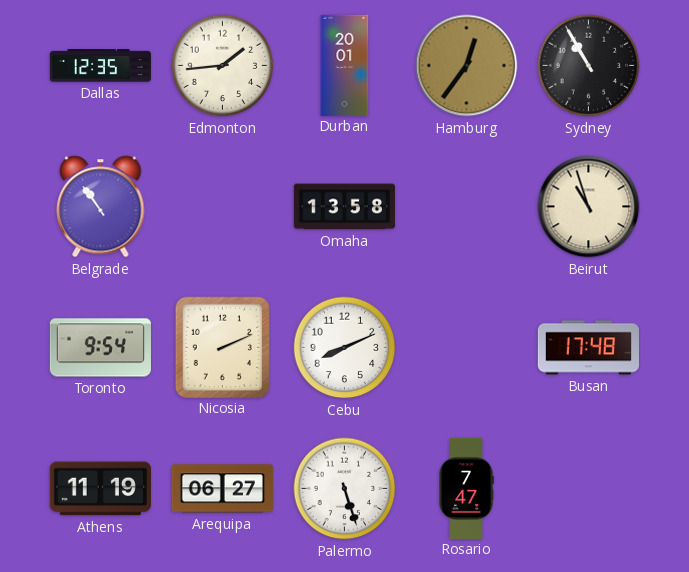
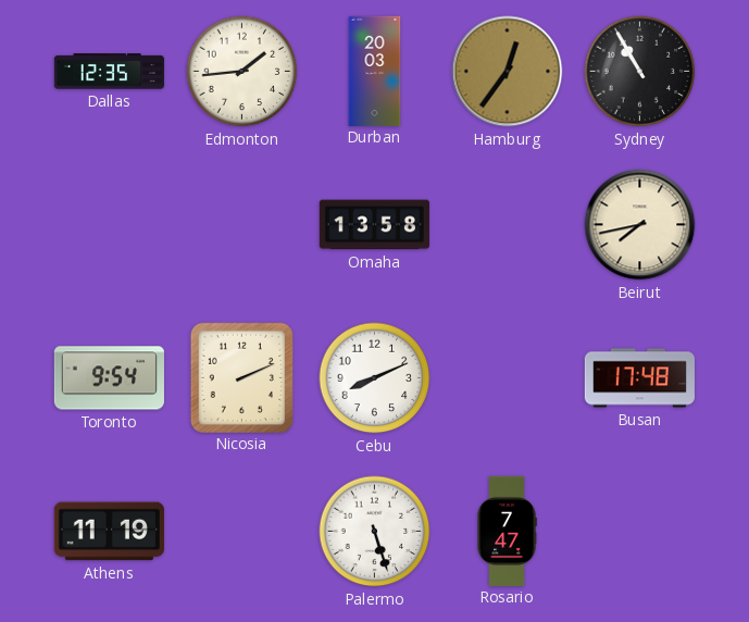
Durban: 20:01 -> 20:03
Belgrade: 10:54 -> none
Beirut: 10:57 -> 7:43
Arequipa: 06:27 -> none
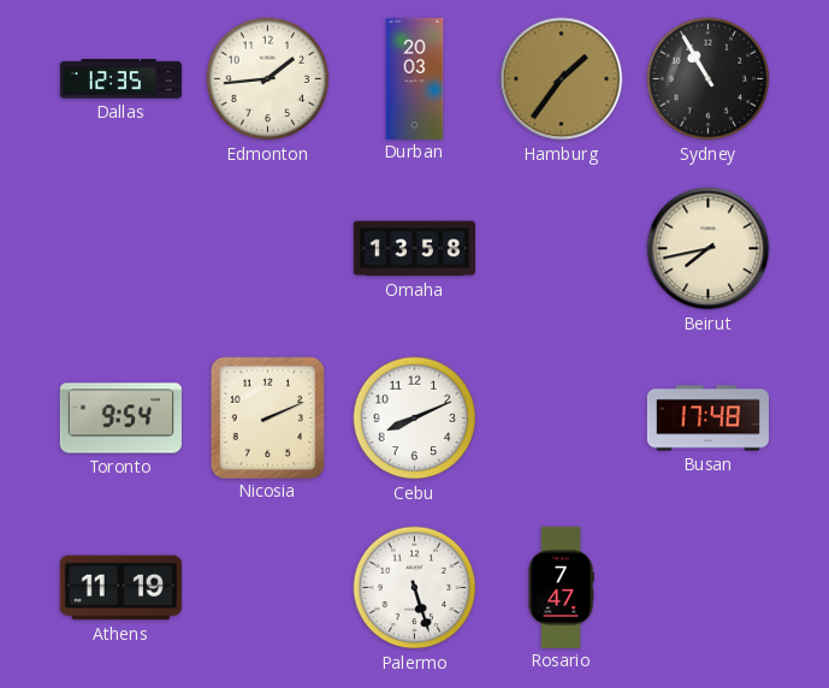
Hamburg: 12:36 -> 1:36
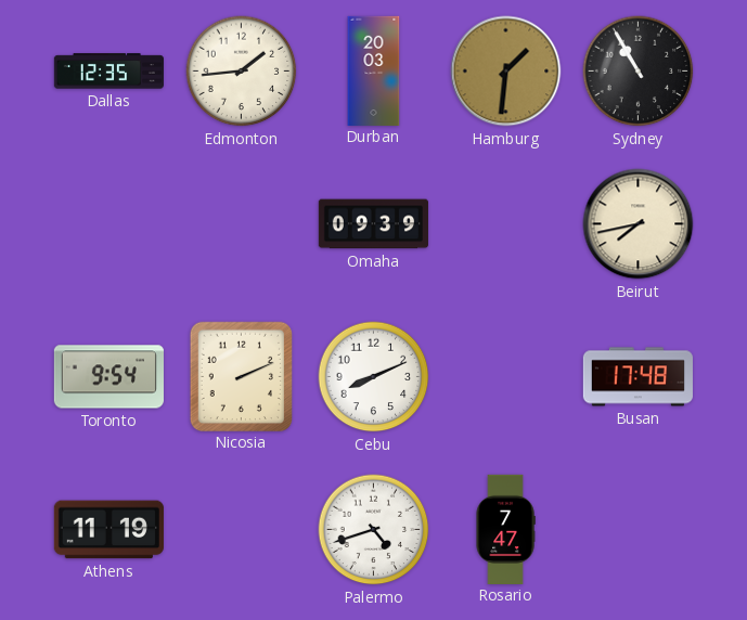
Hamburg: 1:36 -> 1:31
Omaha: 13:58 -> 09:39
Palermo: 5:27 -> 4:42
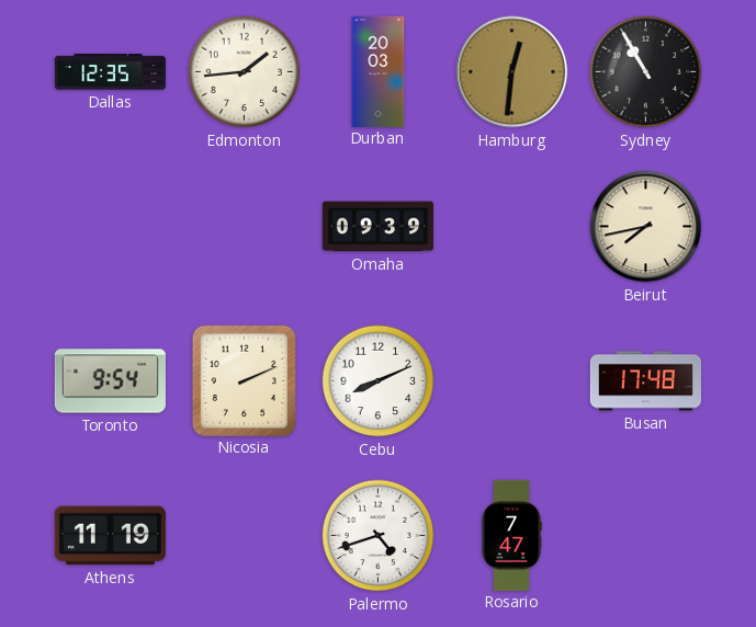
Hamburg: 1:31 -> 12:31
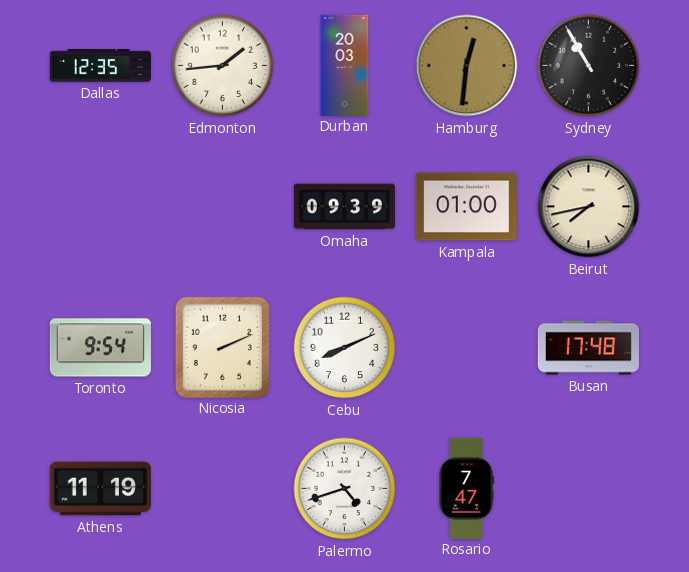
Kampala: none -> 01:00
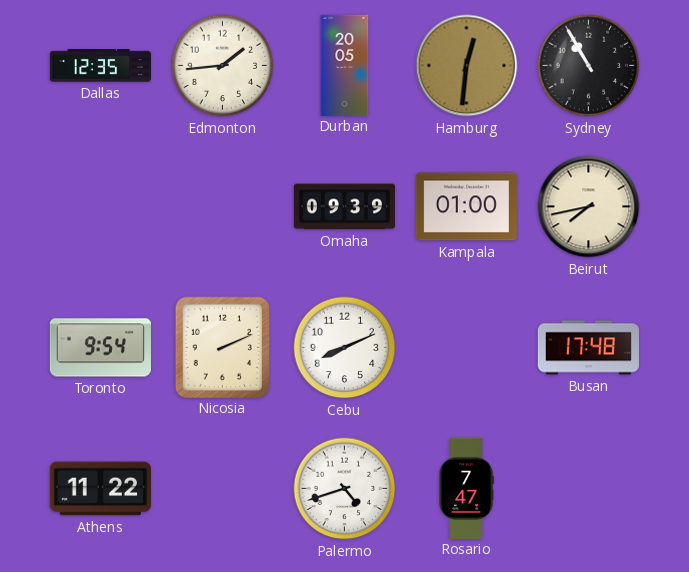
Durban: 20:03 -> 20:05
Athens: 11:19 -> 11:22
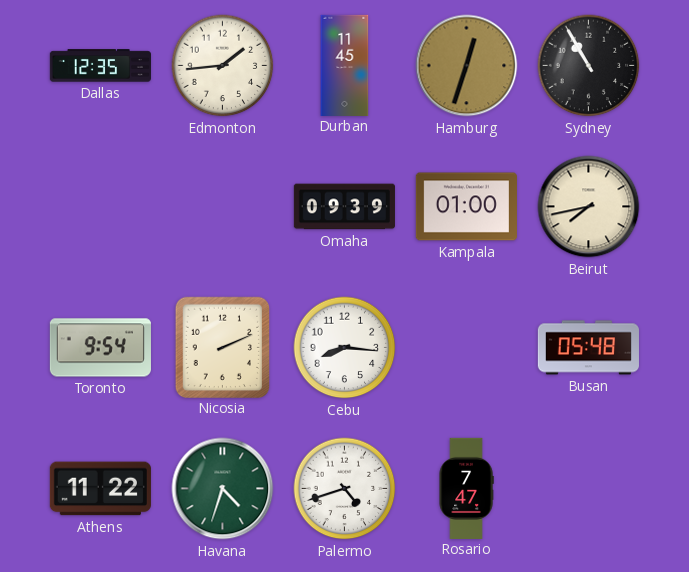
Durban: 20:05 -> 11:45
Hamburg: 12:31 -> 12:33
Cebu: 8:11 -> 8:16
Busan: 17:48 -> 05:48
Havana: none -> 4:33
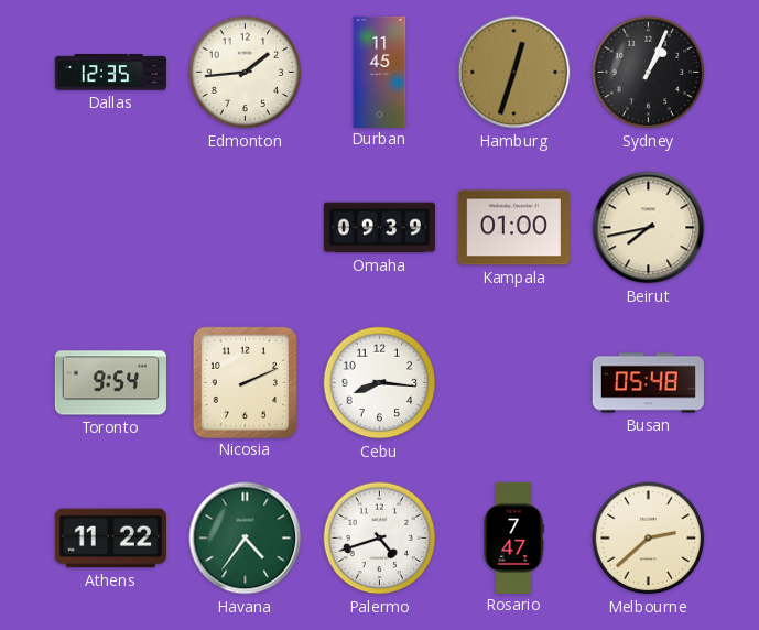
Sydney: 10:55 -> 1:04
Havana: 4:33 -> 4:36
Melbourne: none -> 2:38
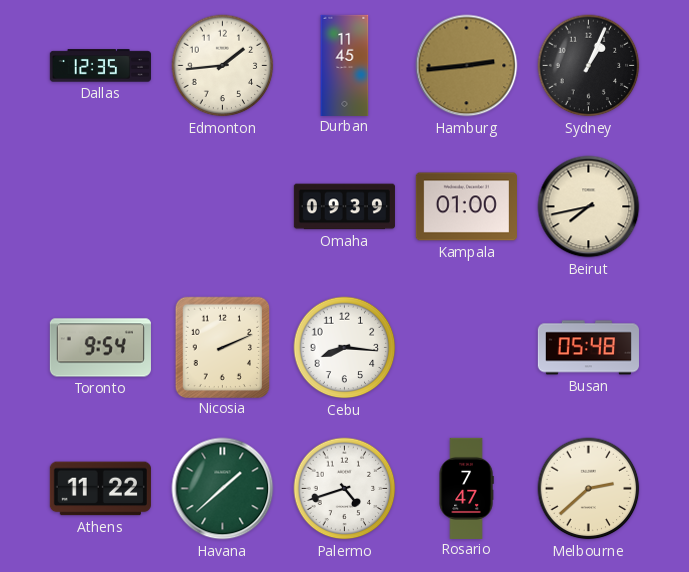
Hamburg: 12:33 -> 2:44
Havana: 4:36 -> 1:38
